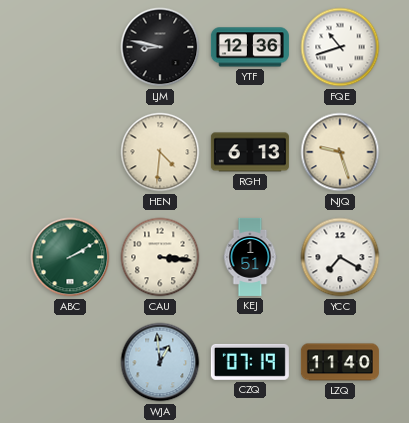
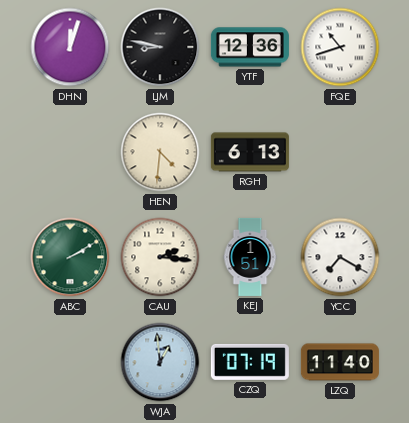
DHN: none -> 12:03
NJQ: 9:27 -> none
CAU: 3:16 -> 2:16
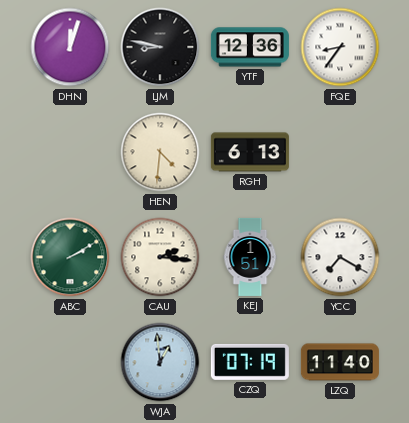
FQE: 10:42 -> 8:36
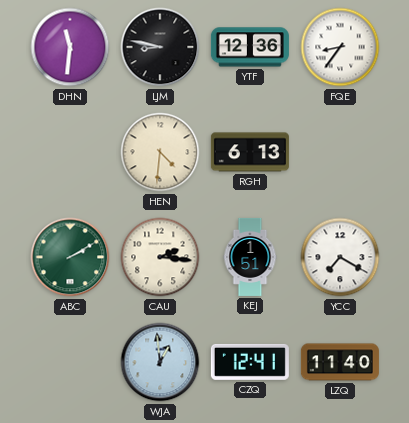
DHN: 12:03 -> 11:31
CZQ: 07:19 -> 12:41
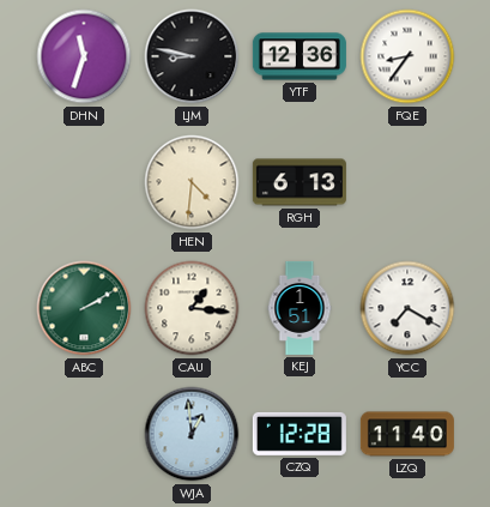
DHN: 11:31 -> 11:33
CAU: 2:16 -> 1:16
CZQ: 12:41 -> 12:28
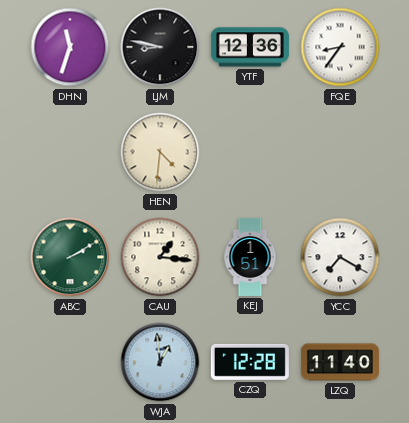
RGH: 6:13 -> none
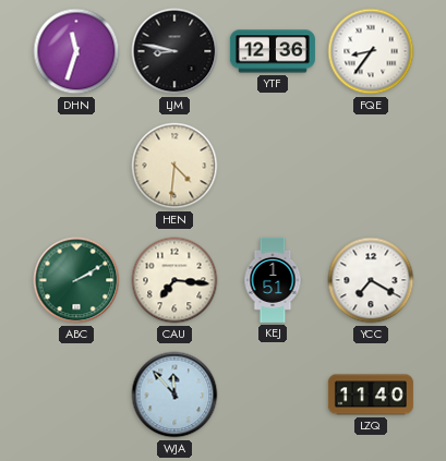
CAU: 1:16 -> 7:16
WJA: 12:59 -> 11:53
CZQ: 12:28 -> none
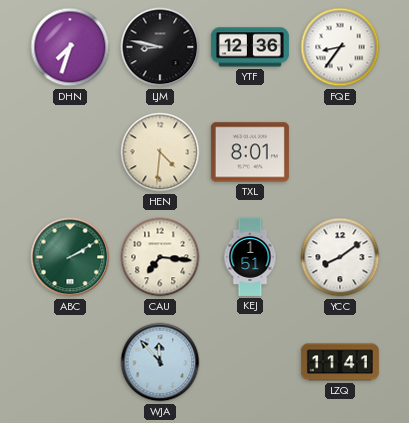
DHN: 11:33 -> 7:33
TXL: none -> 8:01
YCC: 7:20 -> 8:09
LZQ: 11:40 -> 11:41
